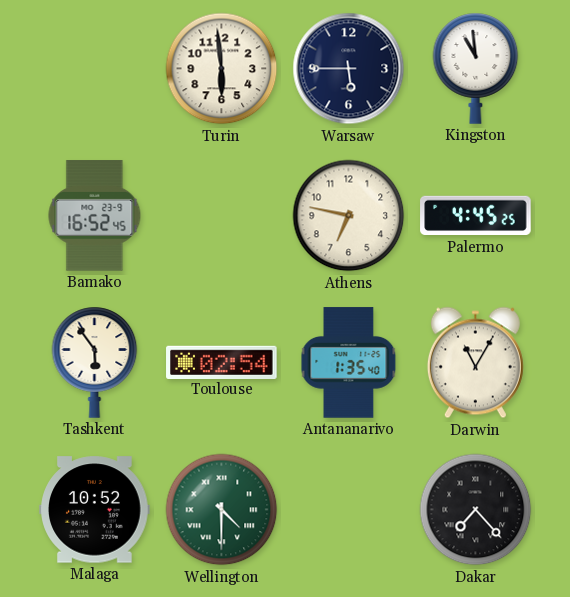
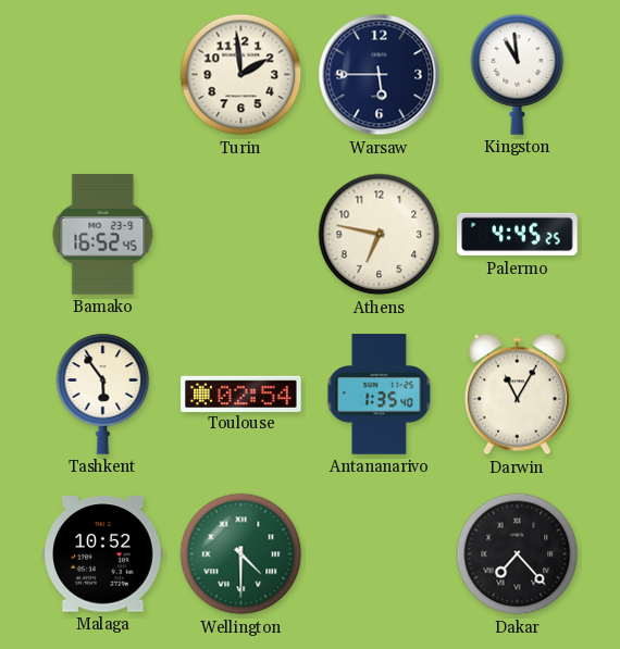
Turin: 5:59 -> 1:59
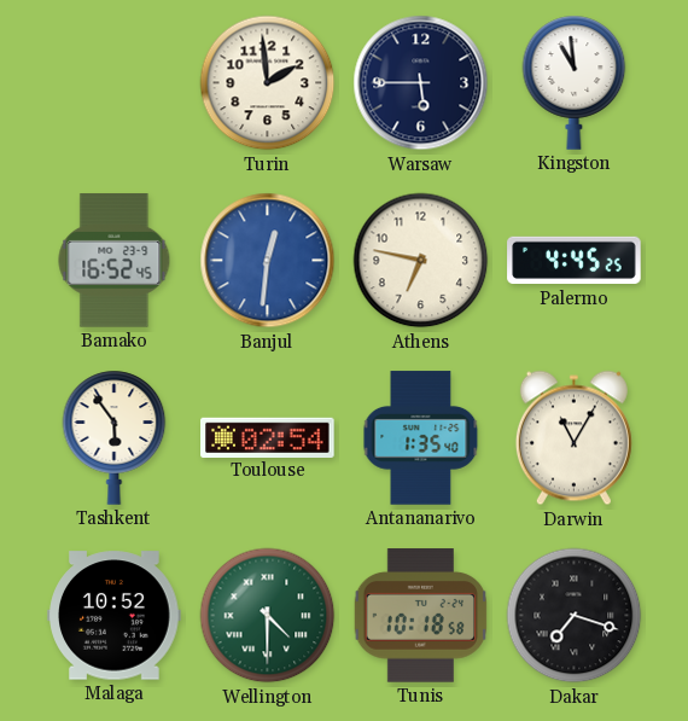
Banjul: none -> 12:31
Tunis: none -> 10:18
Dakar: 7:23 -> 7:18
